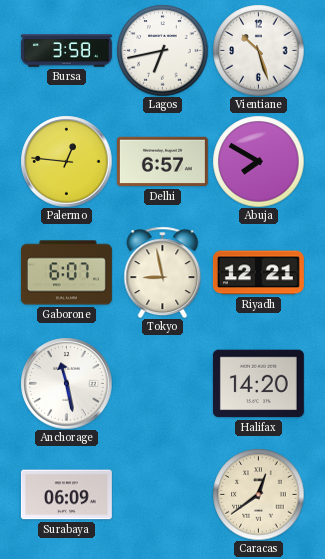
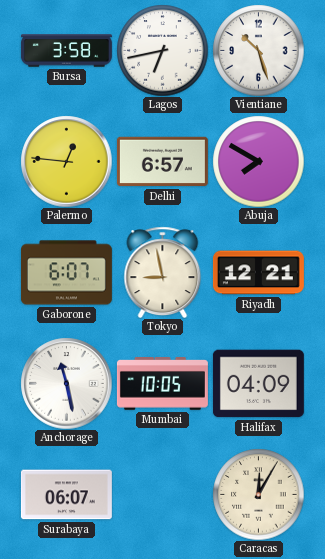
Mumbai: none -> 10:05
Halifax: 14:20 -> 04:09
Surabaya: 06:09 -> 06:07
Caracas: 12:39 -> 12:05
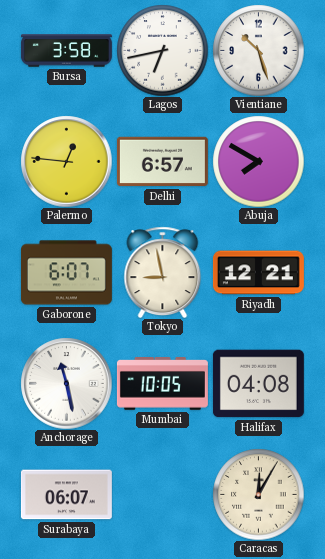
Halifax: 04:09 -> 04:08
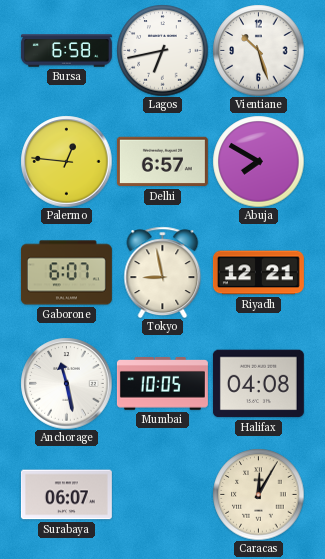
Bursa: 3:58 -> 6:58
